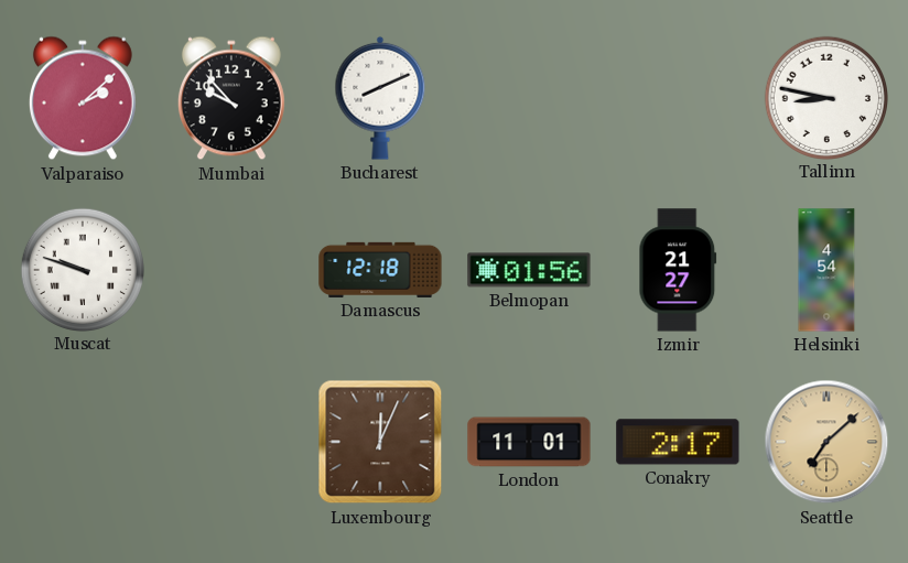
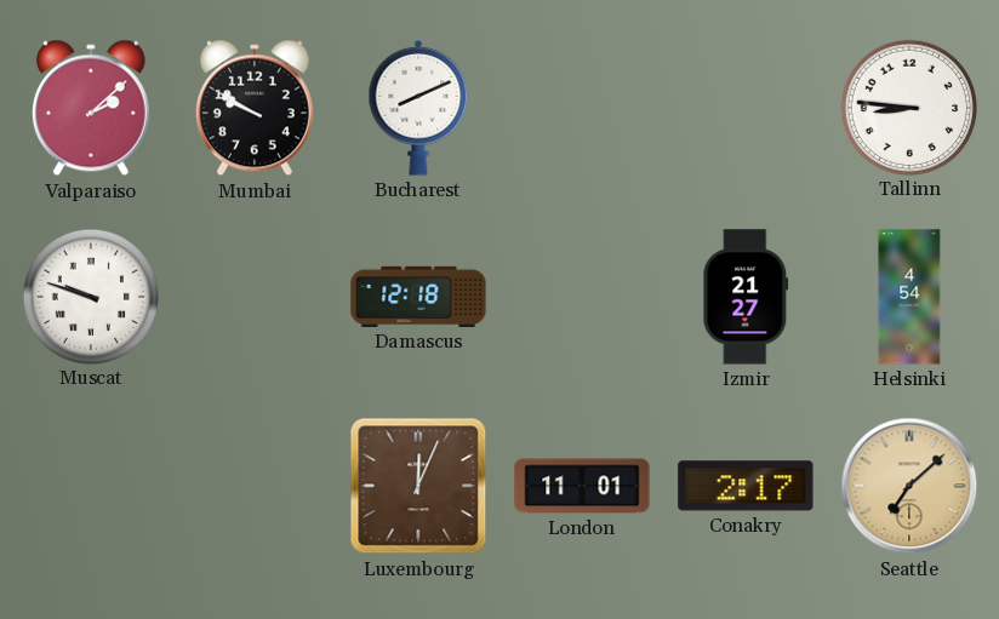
Mumbai: 9:53 -> 9:50
Tallinn: 8:47 -> 8:46
Belmopan: 01:56 -> none
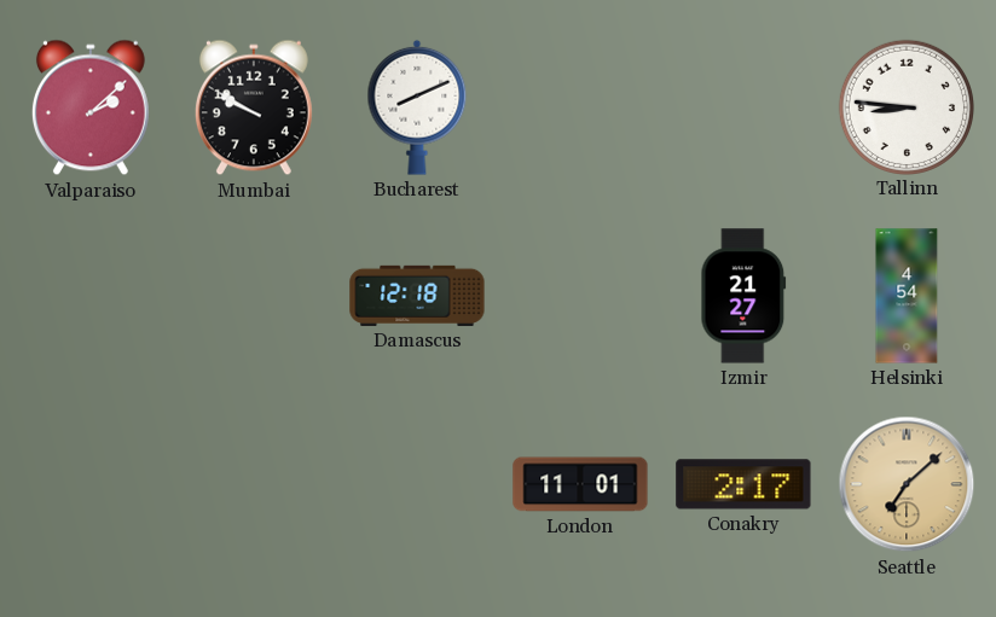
Muscat: 9:48 -> none
Luxembourg: 12:04 -> none
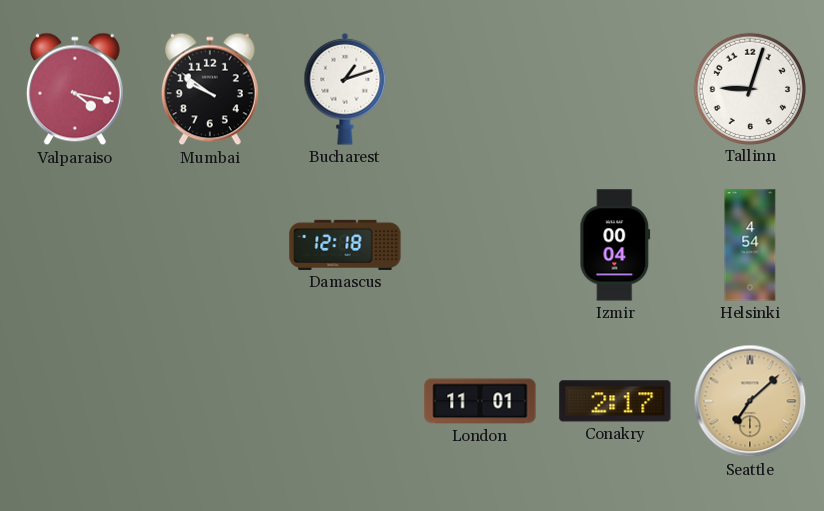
Valparaiso: 2:08 -> 4:17
Mumbai: 9:50 -> 9:51
Bucharest: 8:11 -> 1:12
Tallinn: 8:46 -> 9:03
Izmir: 21:27 -> 00:04
